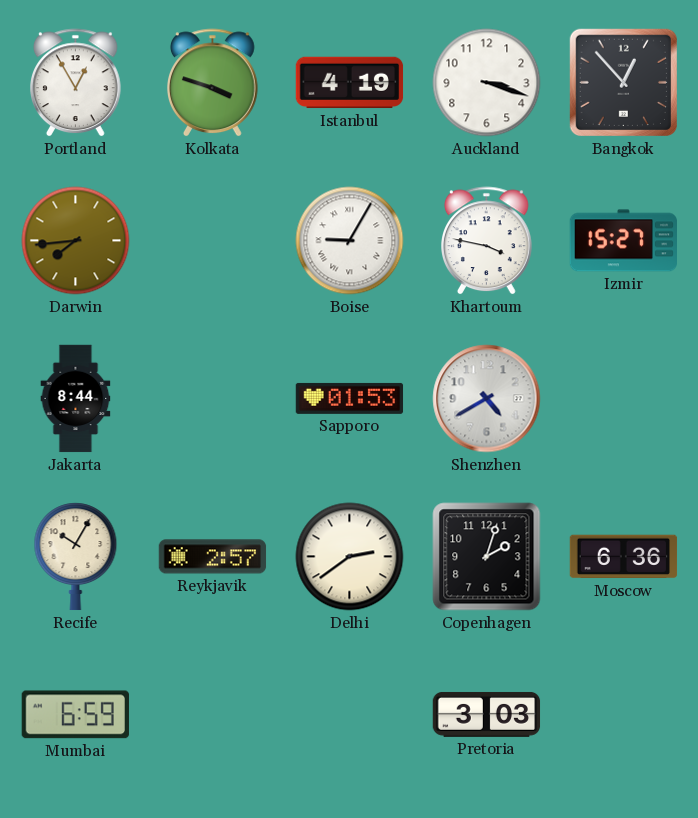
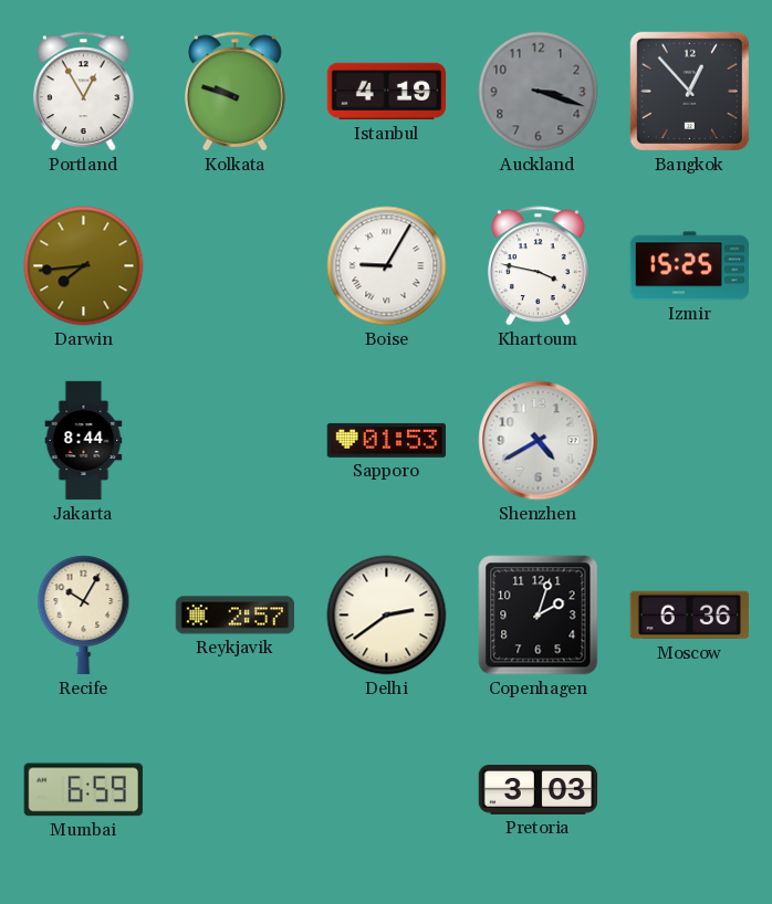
Kolkata: 3:48 -> 9:48
Auckland dial: white -> grey
Izmir: 15:27 -> 15:25
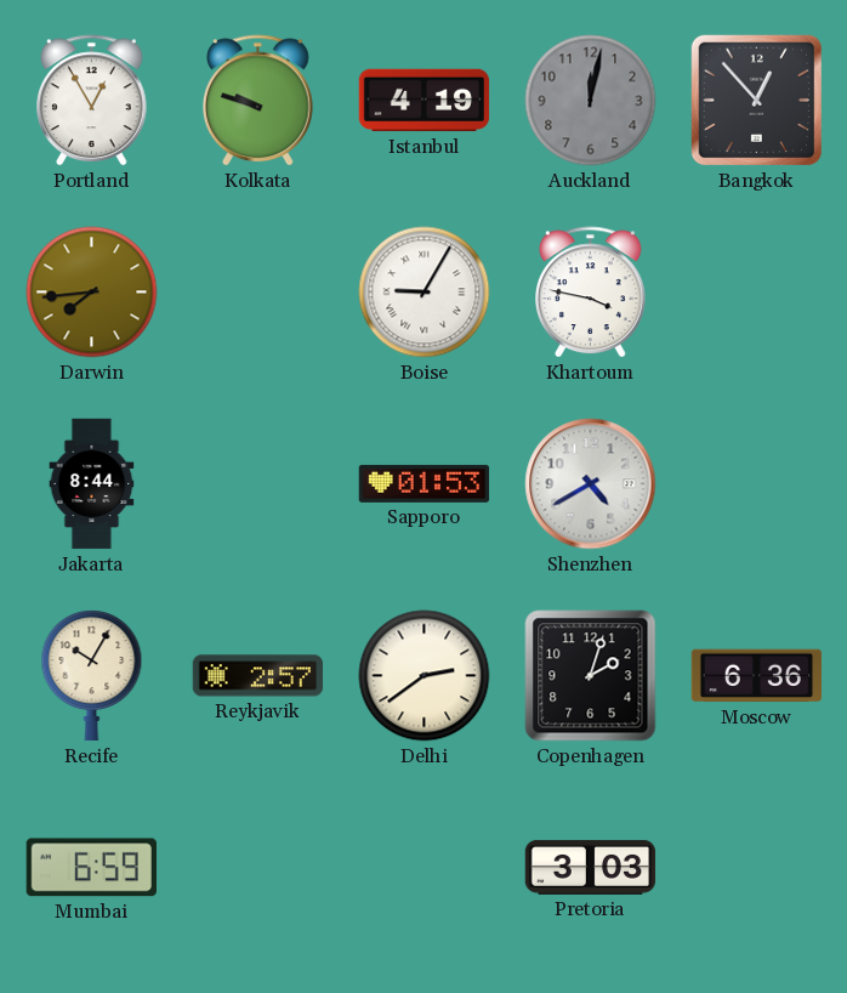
Auckland: 3:18 -> 12:02
Izmir: 15:25 -> none
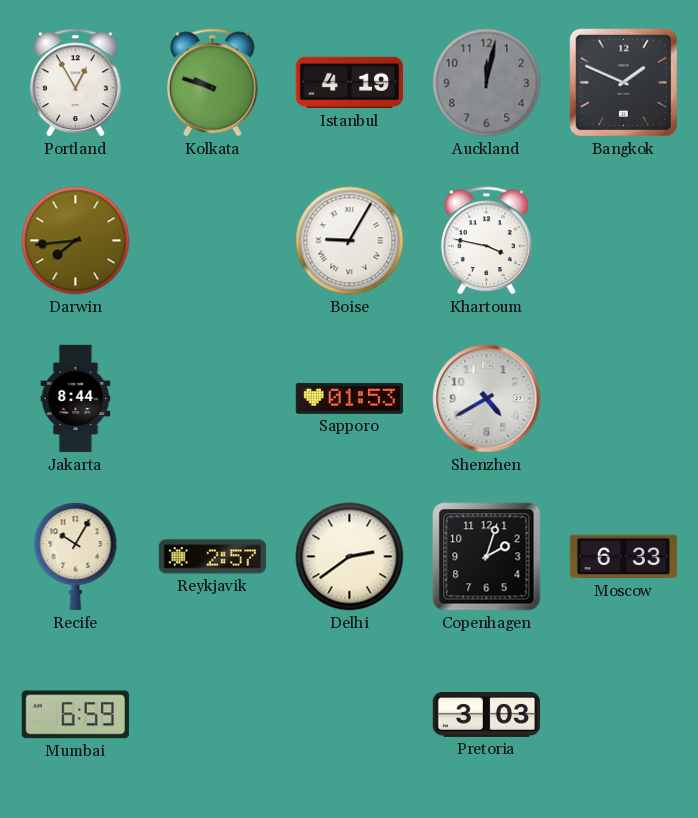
Bangkok: 12:53 -> 1:49
Moscow: 6:36 -> 6:33
